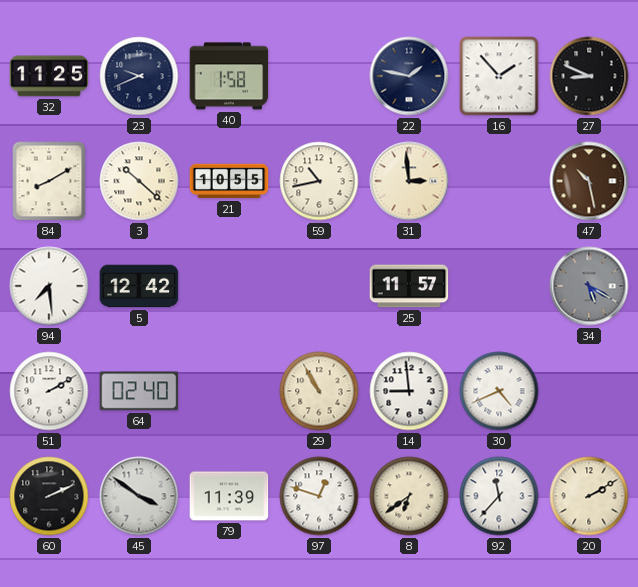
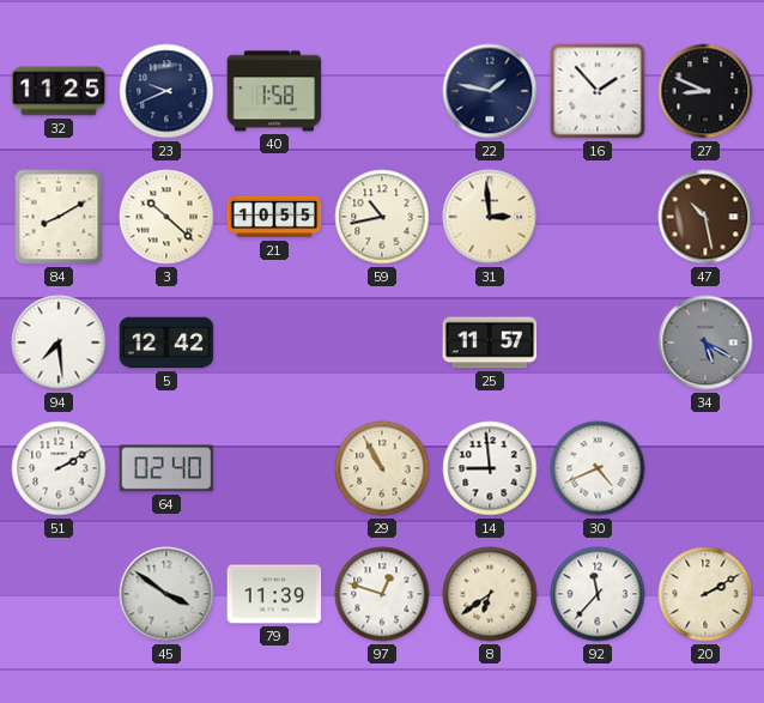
60: 2:11 -> none
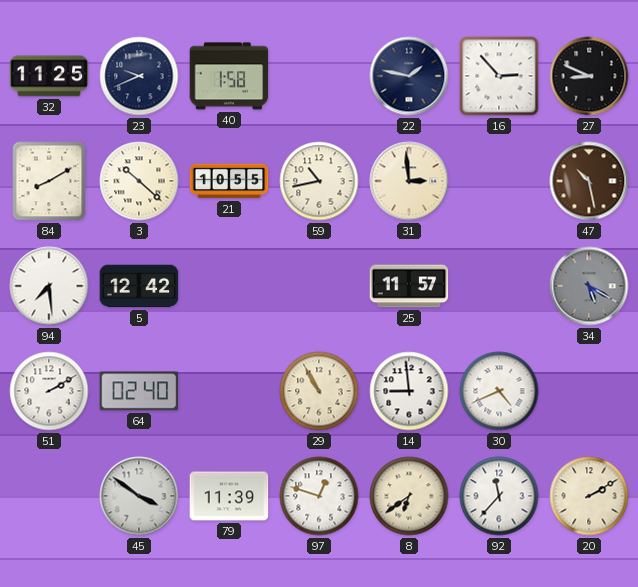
16: 1:53 -> 2:53
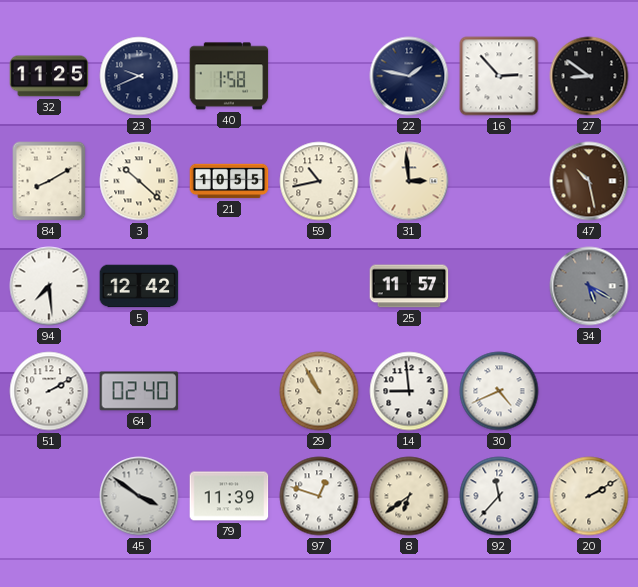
27: 8:49 -> 8:51
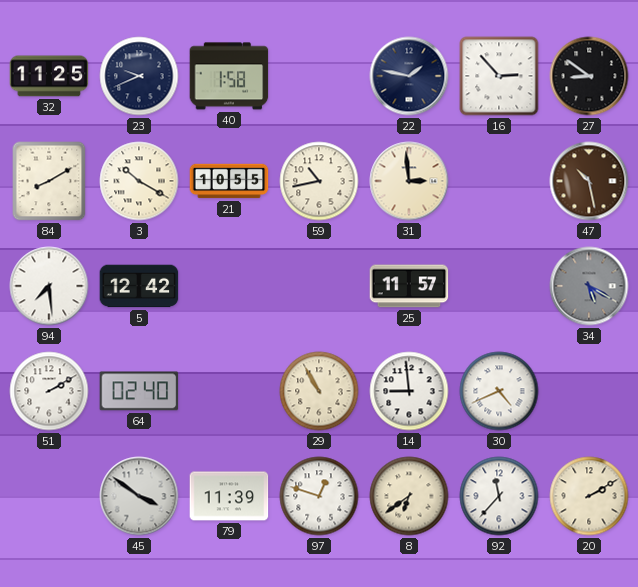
3: 10:22 -> 10:20
